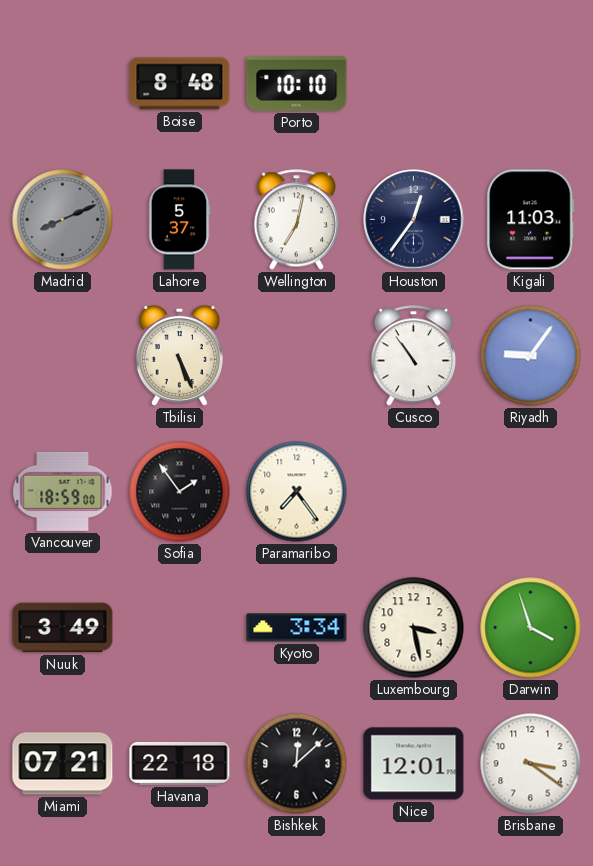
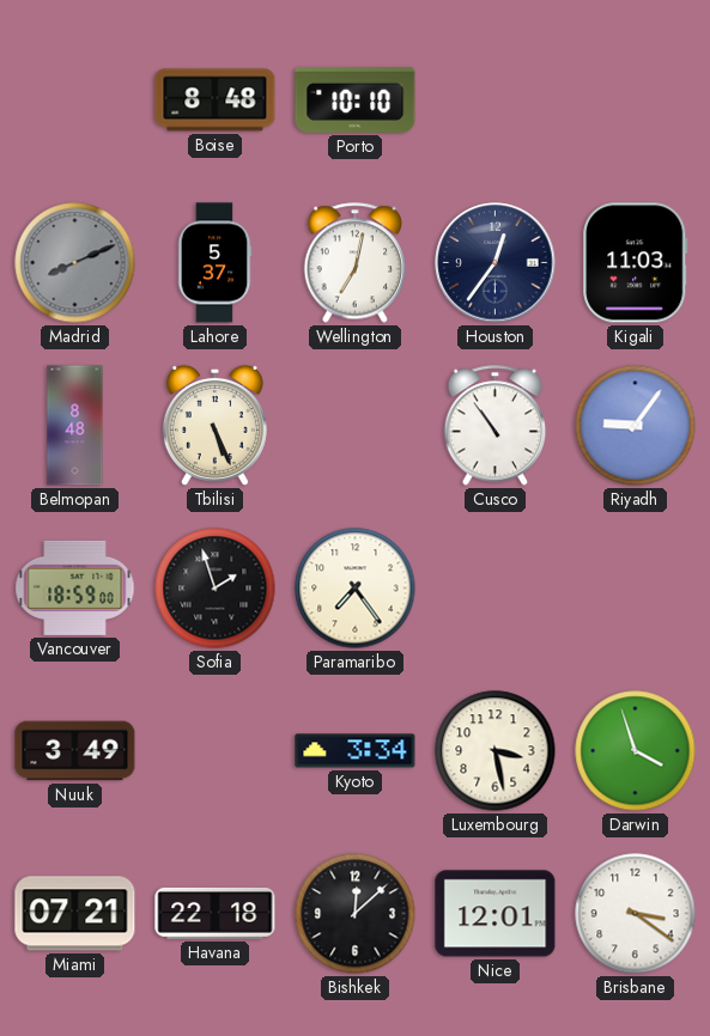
Belmopan: none -> 8:48
Sofia: 1:54 -> 1:57
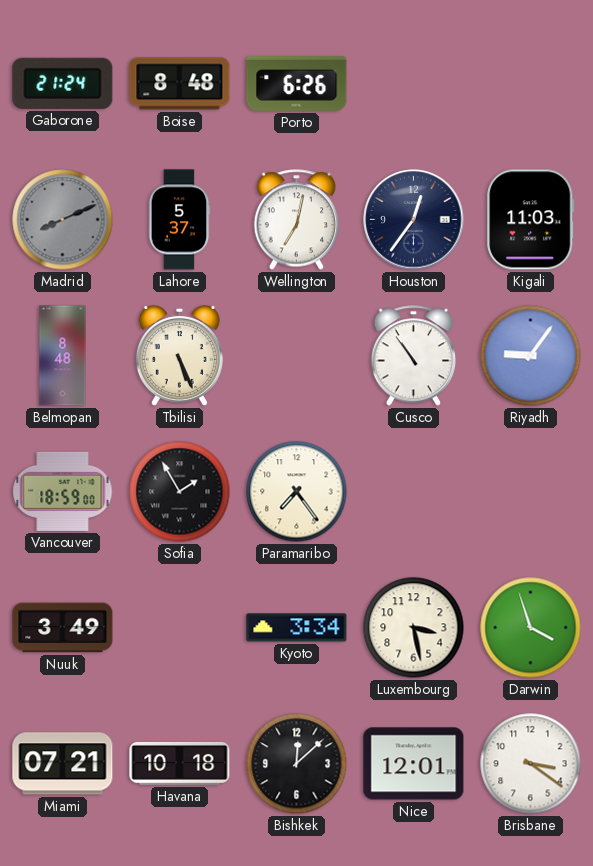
Gaborone: none -> 21:24
Porto: 10:10 -> 6:26
Sofia: 1:57 -> 1:55
Havana: 22:18 -> 10:18
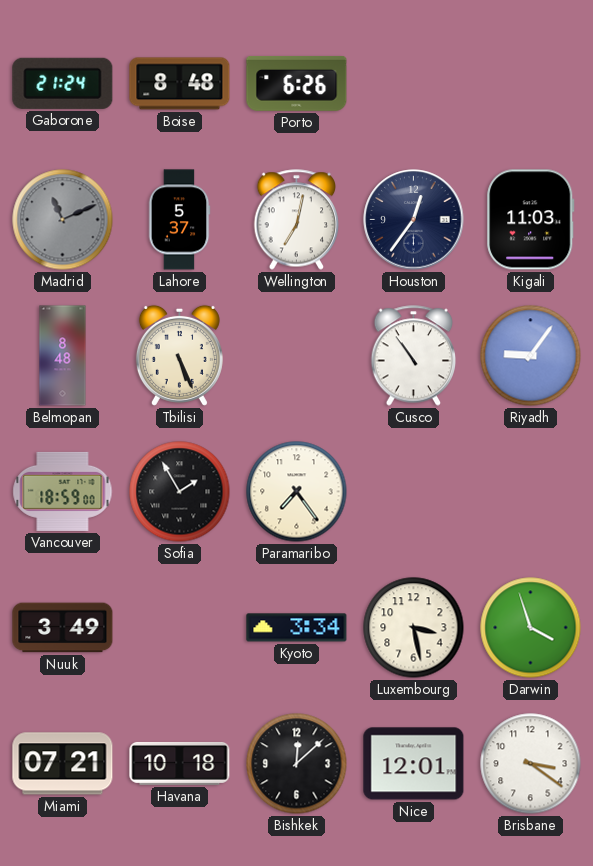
Madrid: 8:11 -> 11:11
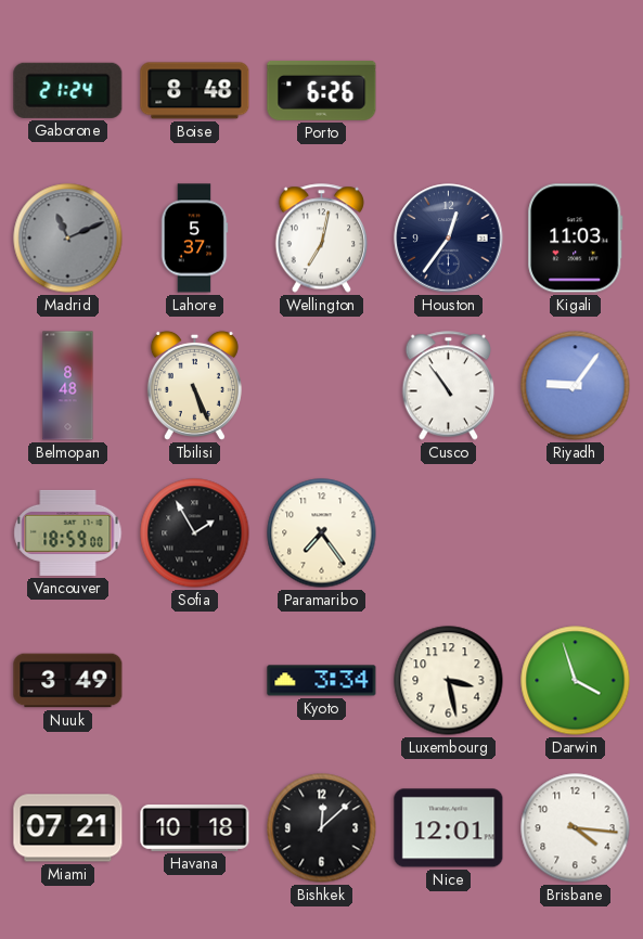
Brisbane: 3:21 -> 4:16
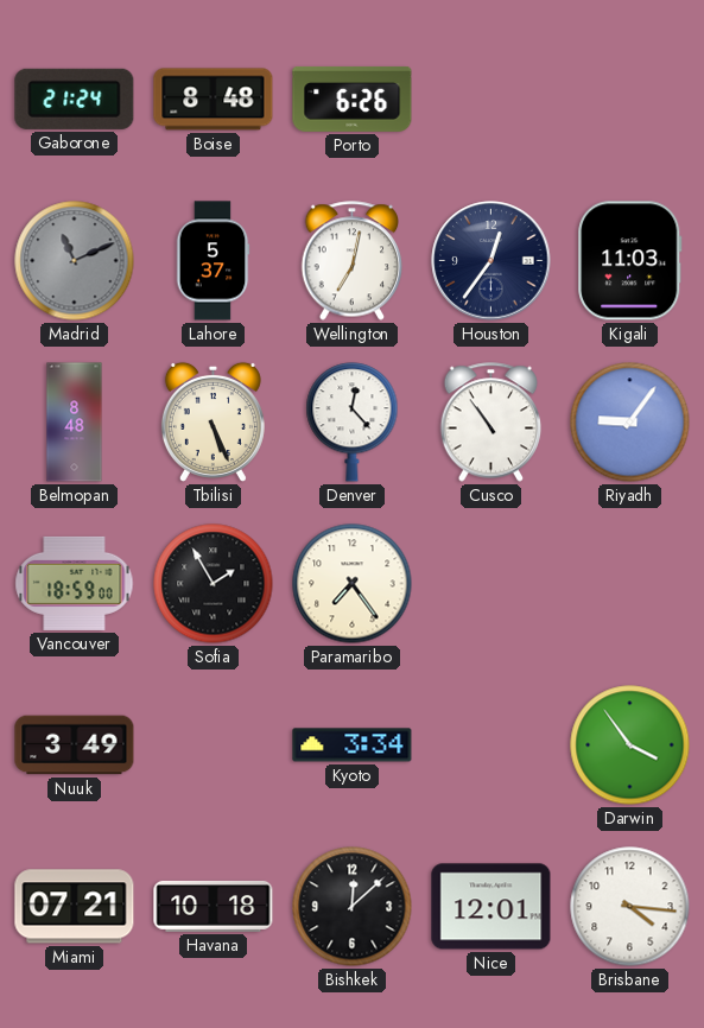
Denver: none -> 12:23
Luxembourg: 3:28 -> none
Darwin: 3:57 -> 3:54
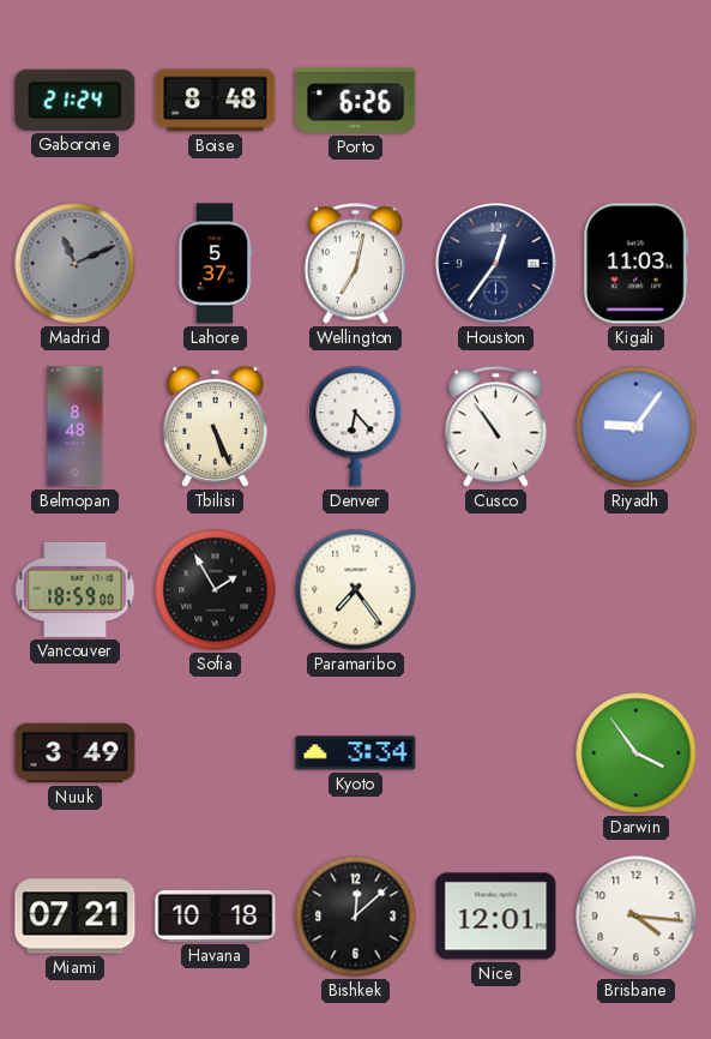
Denver: 12:23 -> 6:23
